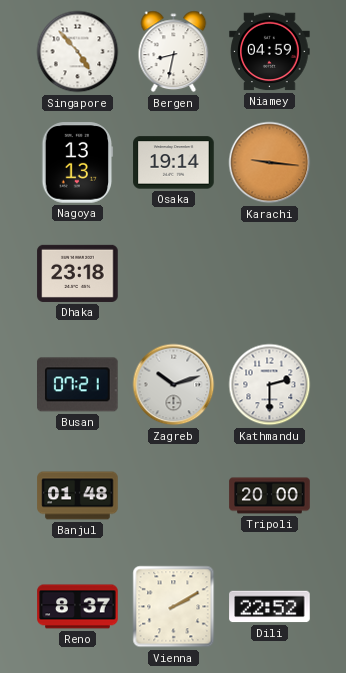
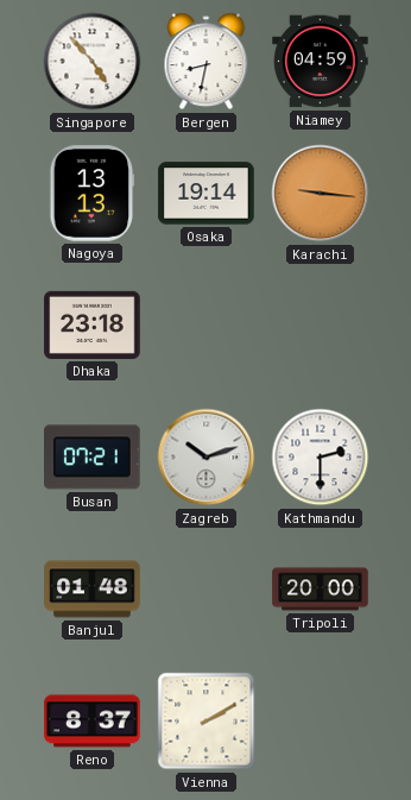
Dili: 22:52 -> none
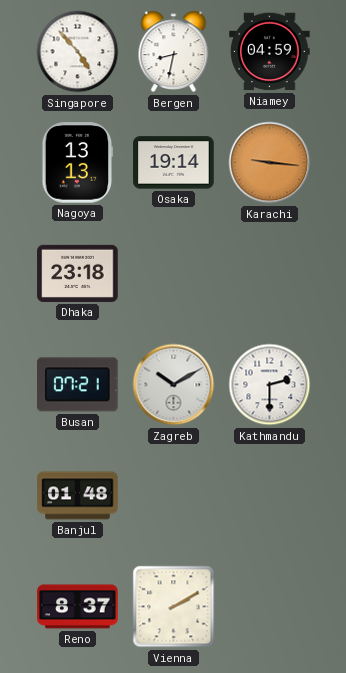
Zagreb: 10:12 -> 10:10
Tripoli: 20:00 -> none
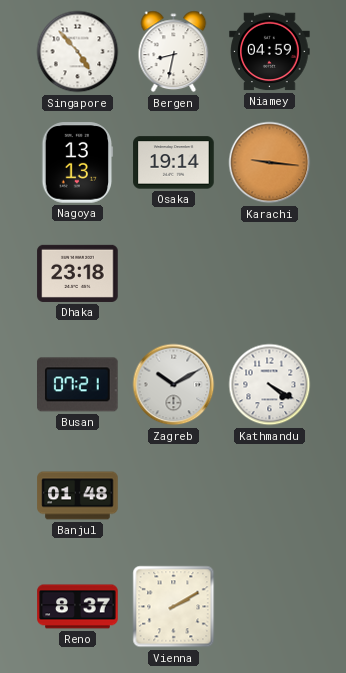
Kathmandu: 2:30 -> 4:20
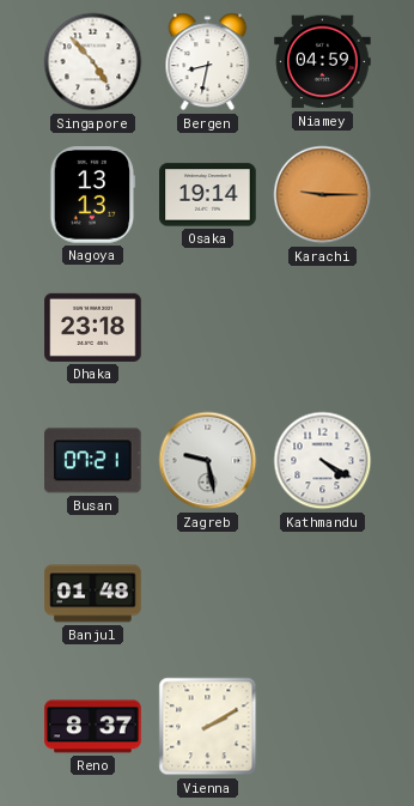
Karachi: 9:16 -> 9:15
Zagreb: 10:10 -> 9:28
